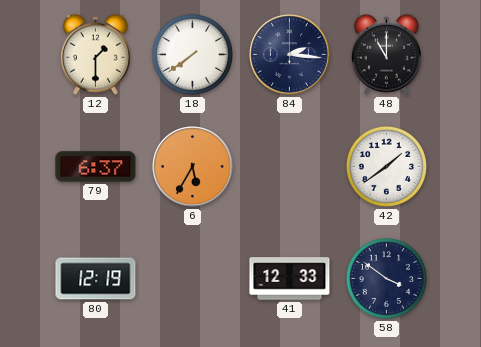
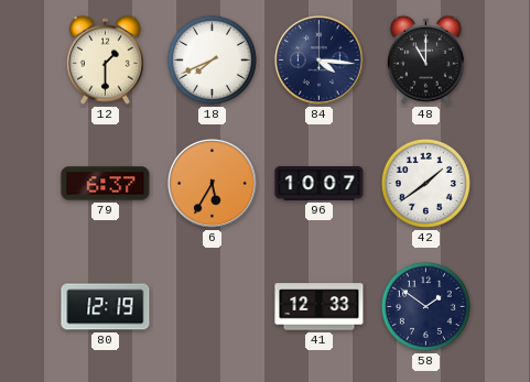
18: 7:39 -> 7:41
84: 2:16 -> 4:16
96: none -> 10:07
58: 3:51 -> 1:51
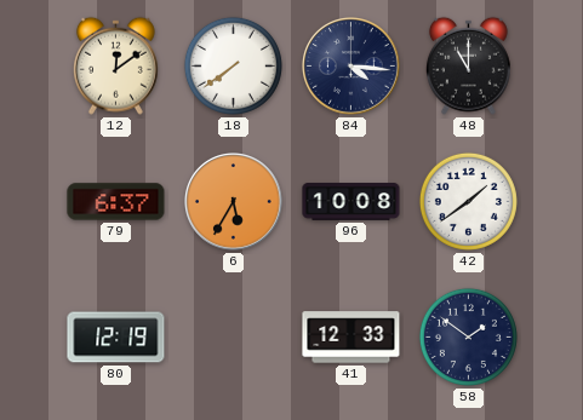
12: 1:30 -> 12:09
18: 7:41 -> 7:39
96: 10:07 -> 10:08
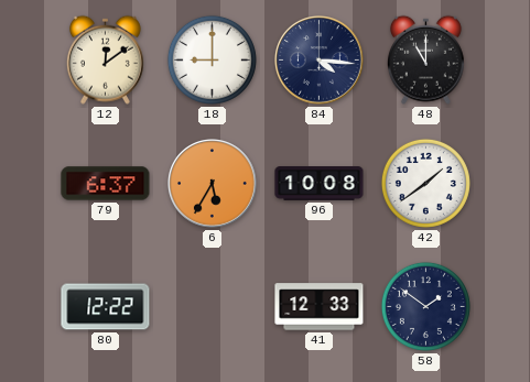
18: 7:39 -> 9:00
80: 12:19 -> 12:22
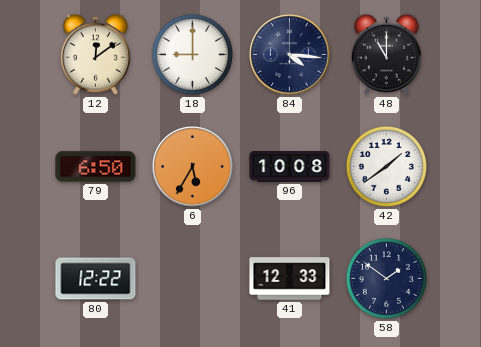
79: 6:37 -> 6:50
